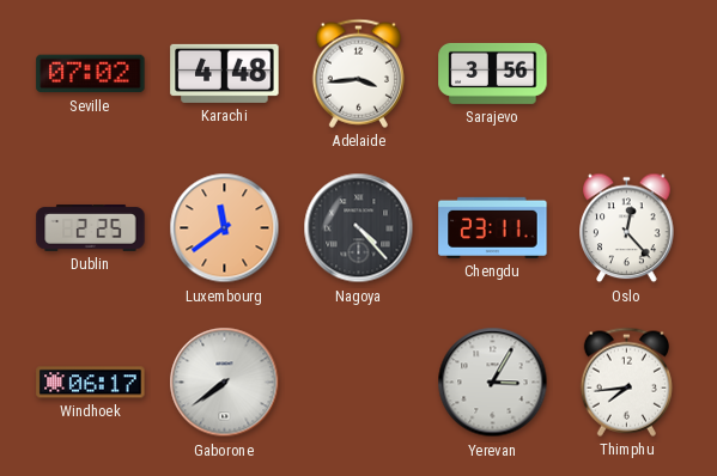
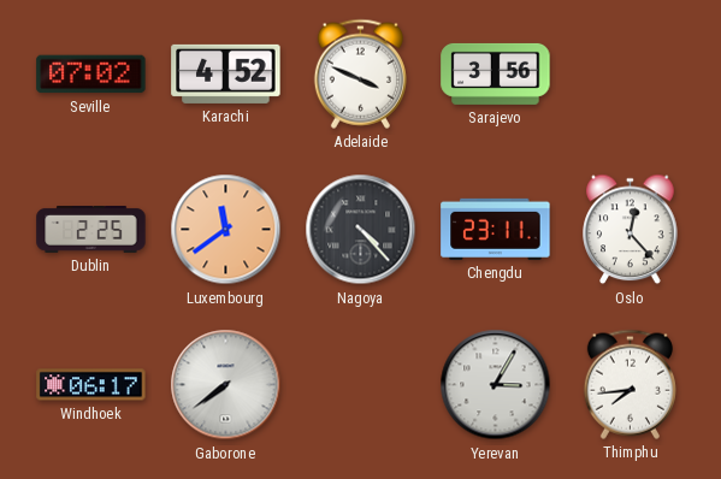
Karachi: 4:48 -> 4:52
Adelaide: 3:44 -> 3:49
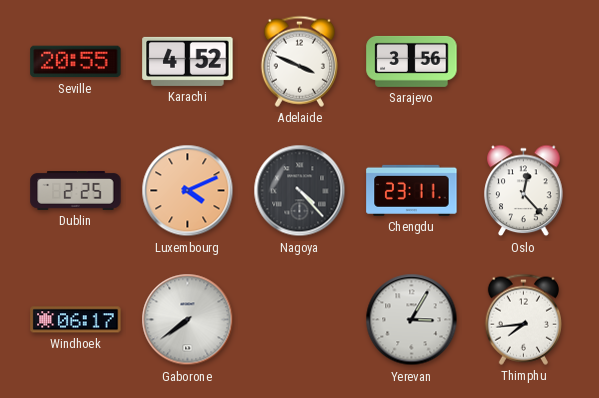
Seville: 07:02 -> 20:55
Luxembourg: 11:39 -> 4:11
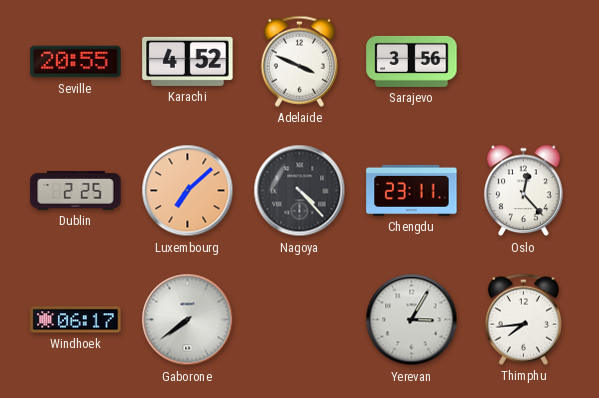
Luxembourg: 4:11 -> 7:08
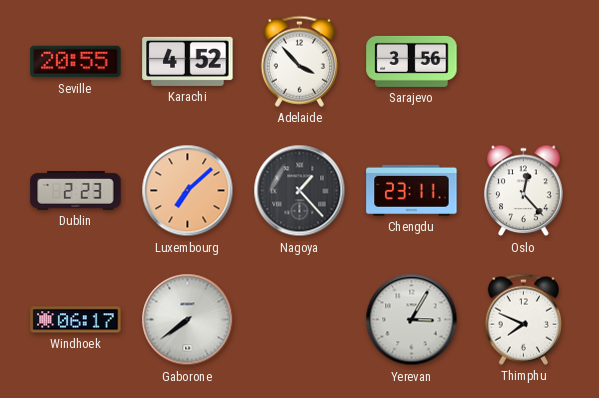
Adelaide: 3:49 -> 3:53
Dublin: 2:25 -> 2:23
Nagoya: 4:23 -> 1:23
Thimphu: 7:44 -> 7:49
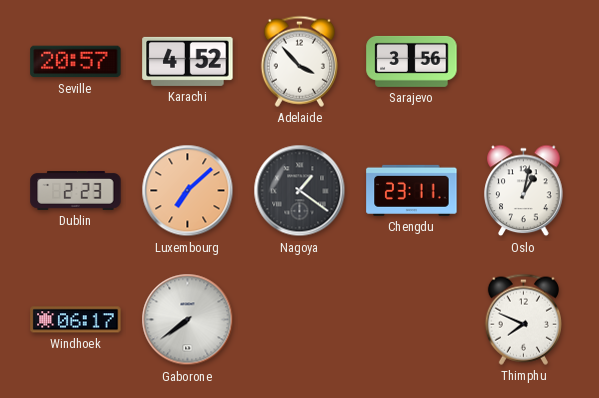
Seville: 20:55 -> 20:57
Nagoya: 1:23 -> 1:21
Oslo: 12:23 -> 1:02
Yerevan: 3:05 -> none
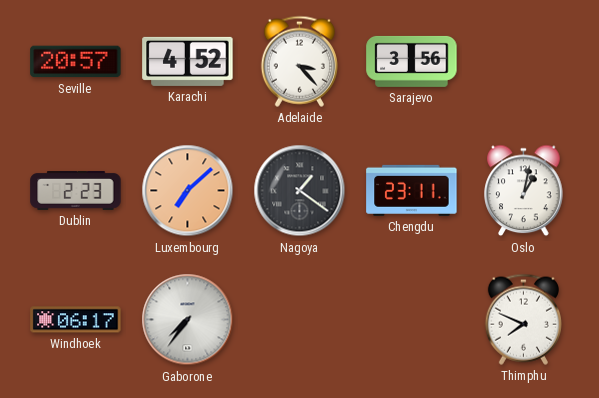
Adelaide: 3:53 -> 3:23
Gaborone: 7:39 -> 7:36
